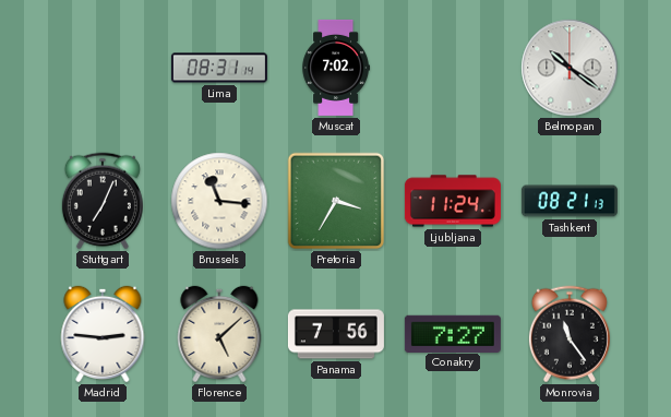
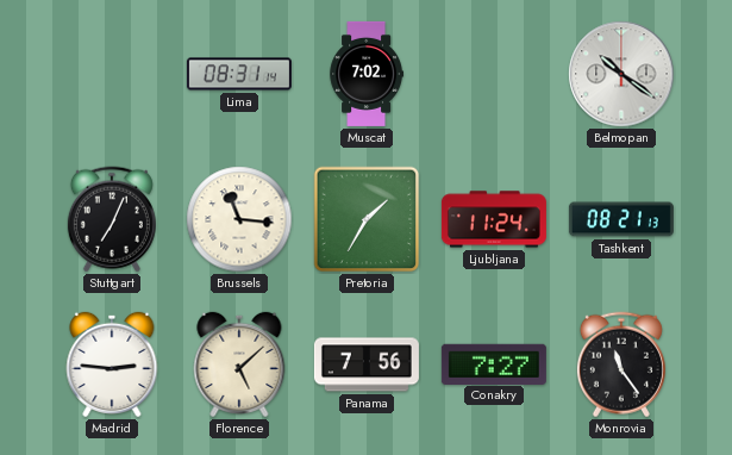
Pretoria: 3:35 -> 1:35
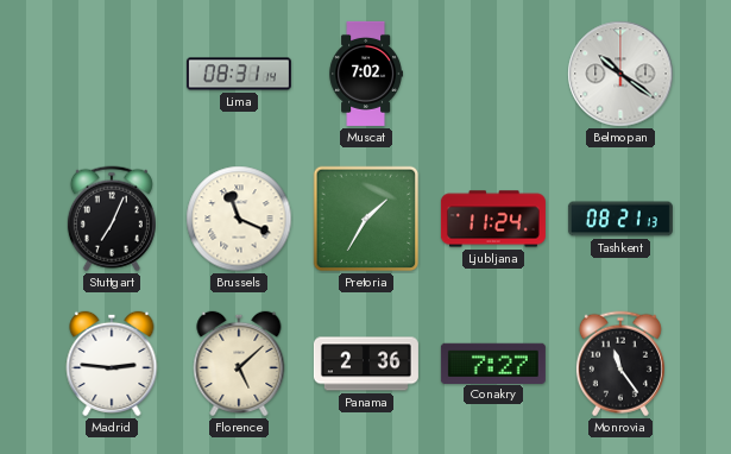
Brussels: 11:16 -> 11:19
Panama: 7:56 -> 2:36
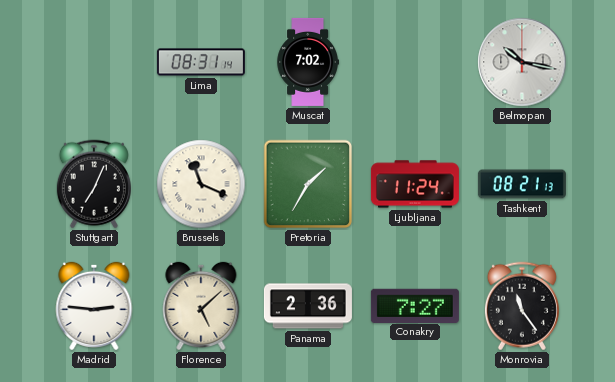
Belmopan: 10:21 -> 10:17
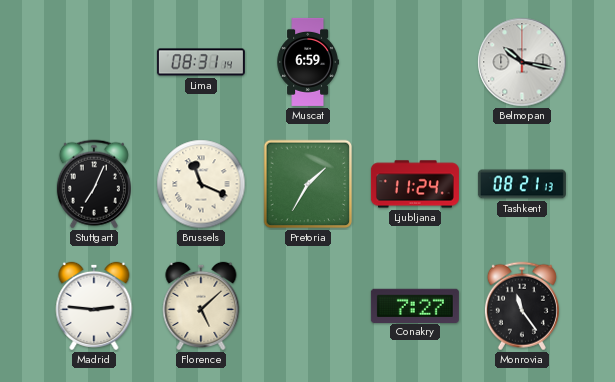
Muscat: 7:02 -> 6:59
Panama: 2:36 -> none
